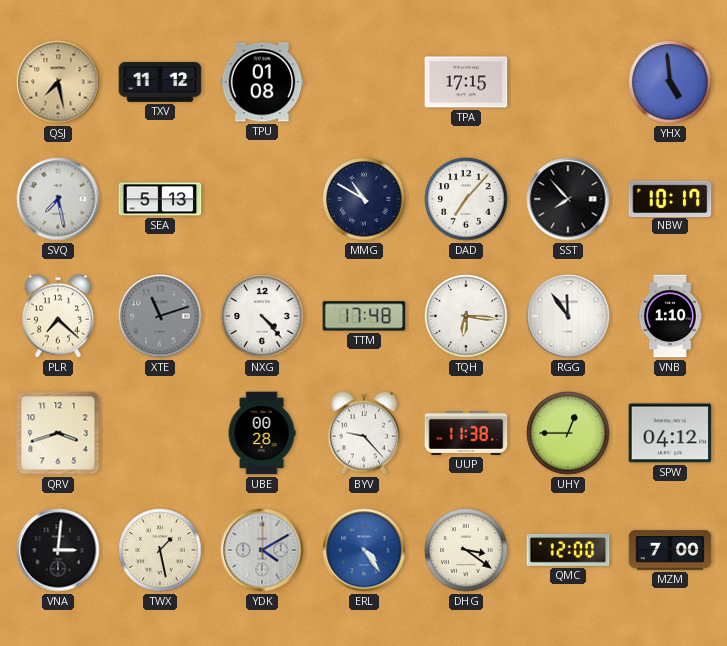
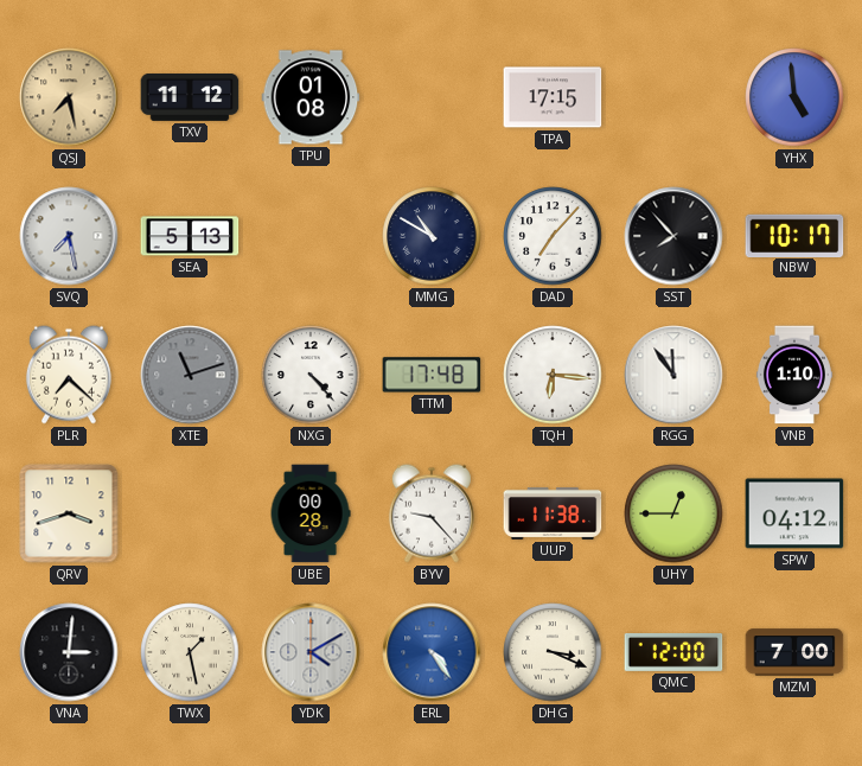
DHG: 3:21 -> 3:19
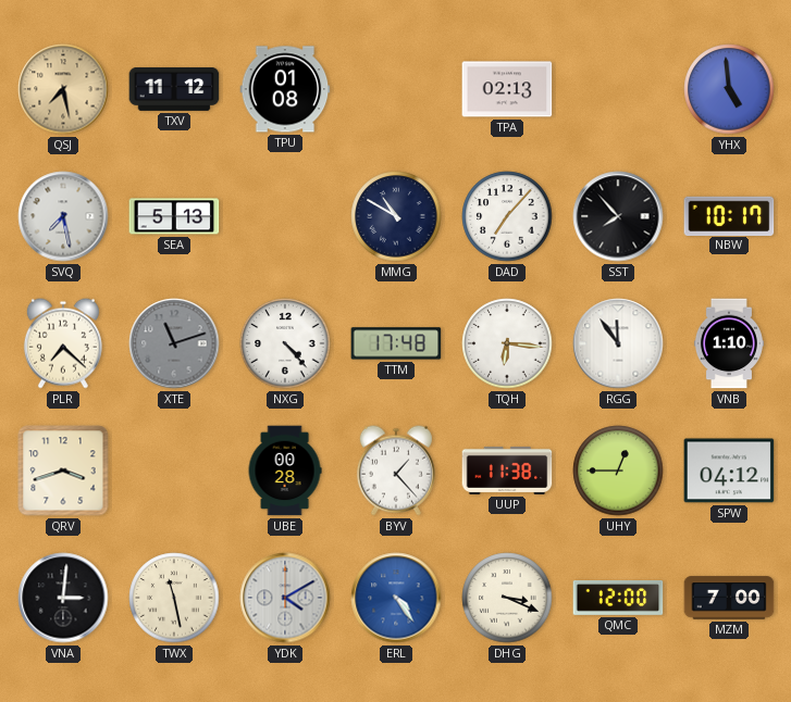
TPA: 17:15 -> 02:13
BYV: 9:23 -> 1:23
TWX: 1:28 -> 11:28
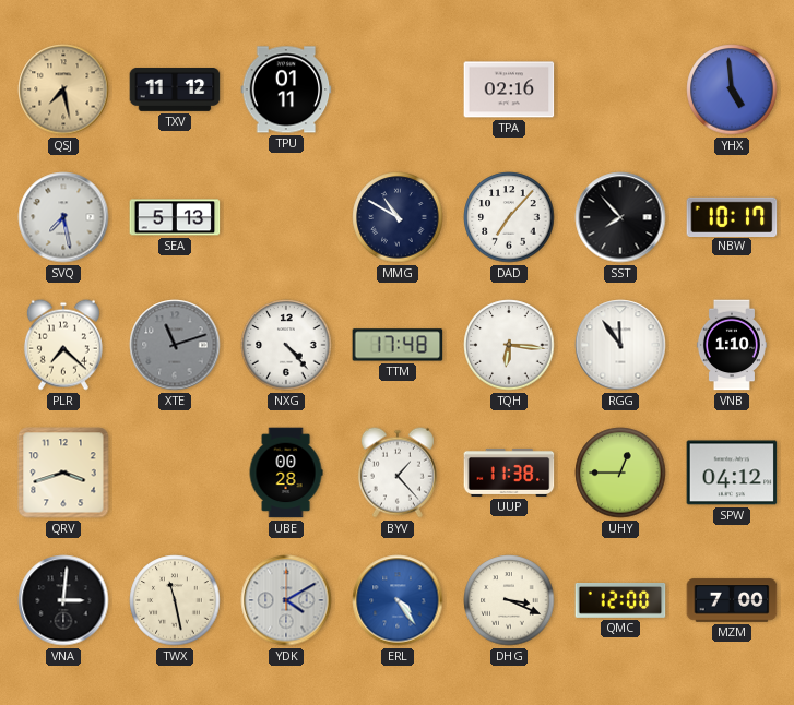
TPU: 01:08 -> 01:11
TPA: 02:13 -> 02:16
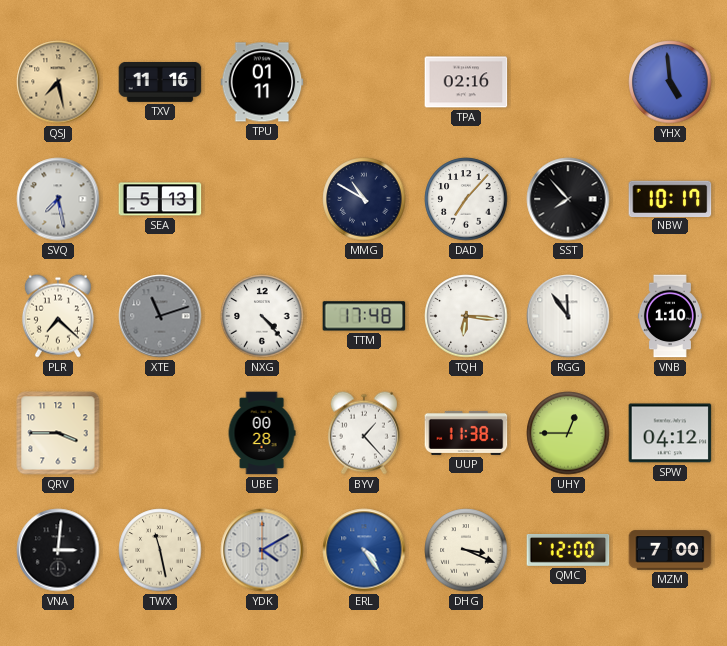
TXV: 11:12 -> 11:16
QRV: 3:42 -> 3:45
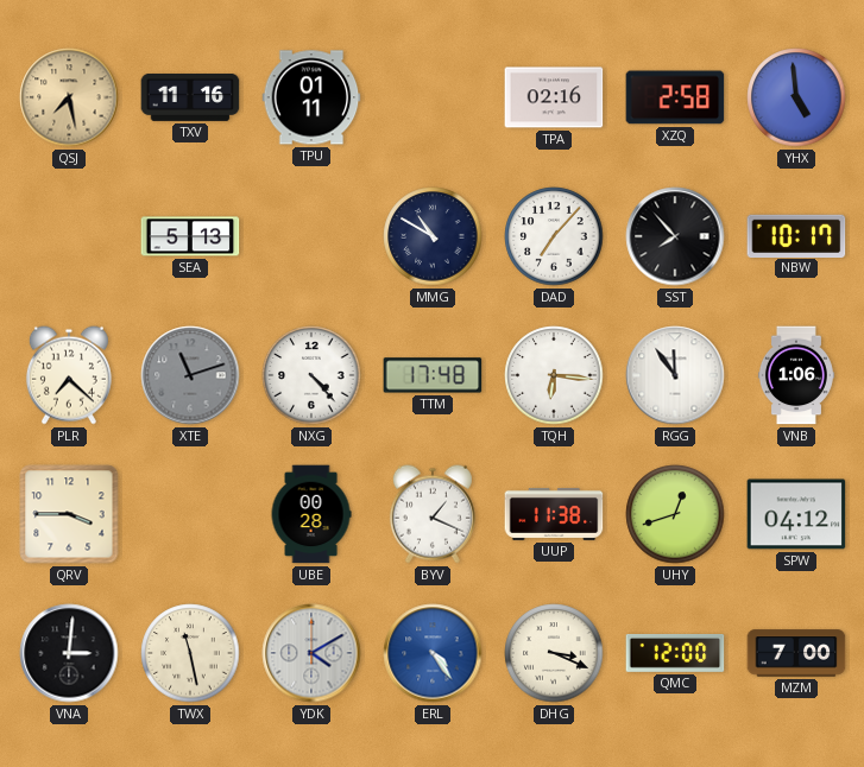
XZQ: none -> 2:58
SVQ: 7:28 -> none
VNB: 1:10 -> 1:06
BYV: 1:23 -> 1:19
UHY: 12:45 -> 12:42
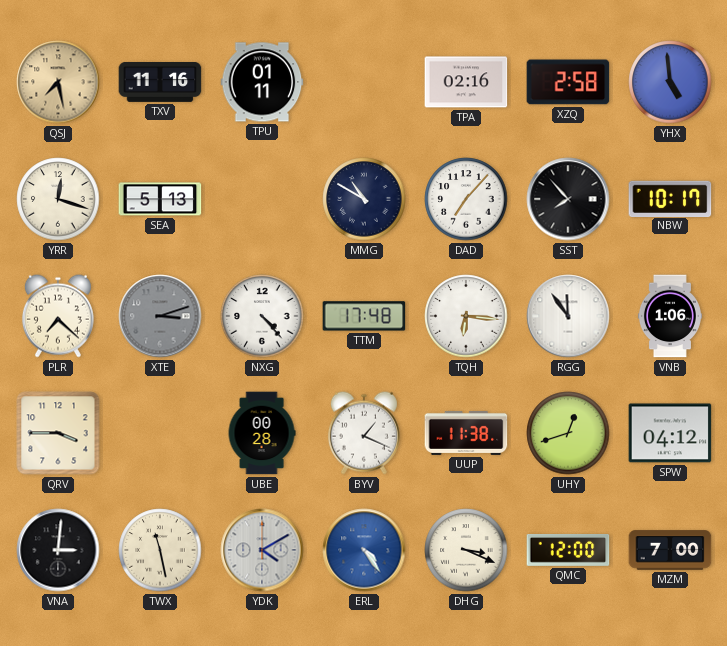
YRR: none -> 12:18
XTE: 11:12 -> 3:12
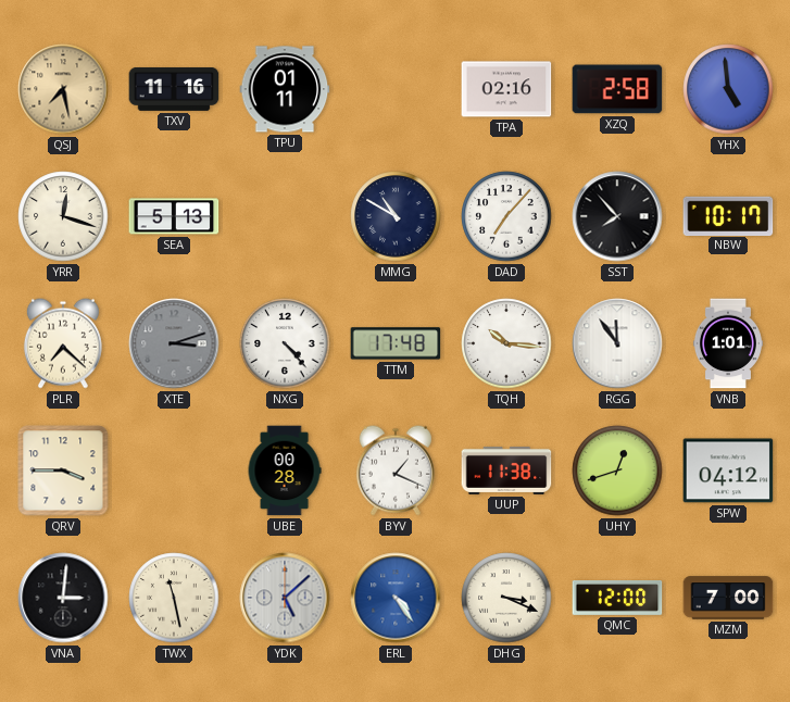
TQH: 6:16 -> 10:16
VNB: 1:06 -> 1:01
YDK: 4:10 -> 5:08
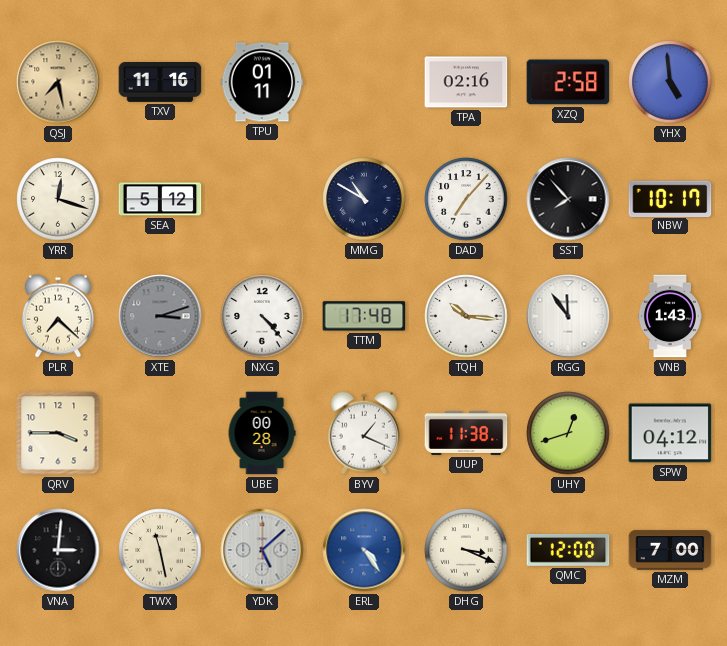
SEA: 5:13 -> 5:12
VNB: 1:01 -> 1:43
